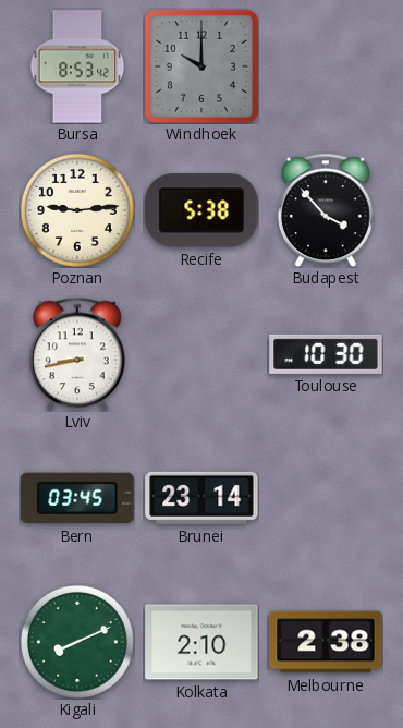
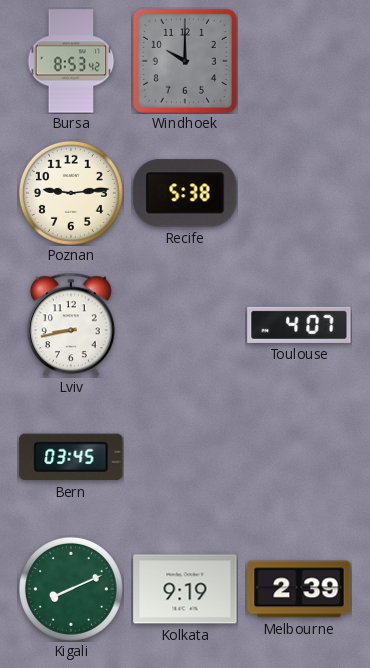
Budapest: 3:53 -> none
Toulouse: 10:30 -> 4:07
Brunei: 23:14 -> none
Kolkata: 2:10 -> 9:19
Melbourne: 2:38 -> 2:39
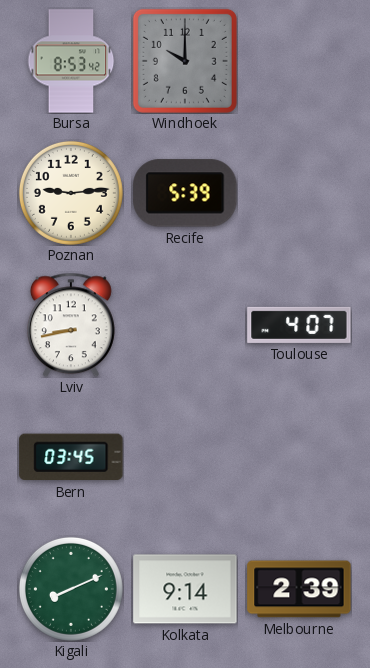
Recife: 5:38 -> 5:39
Kolkata: 9:19 -> 9:14
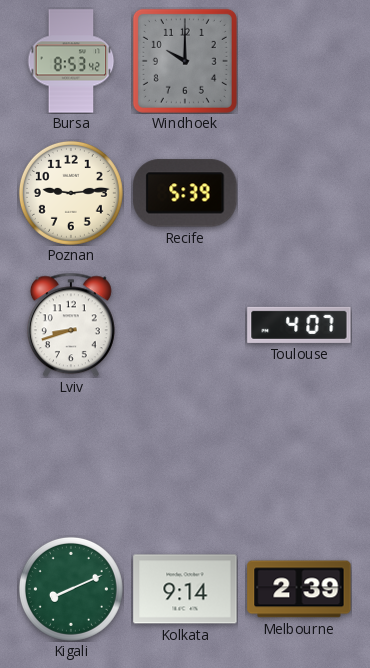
Lviv: 8:43 -> 8:42
Bern: 03:45 -> none
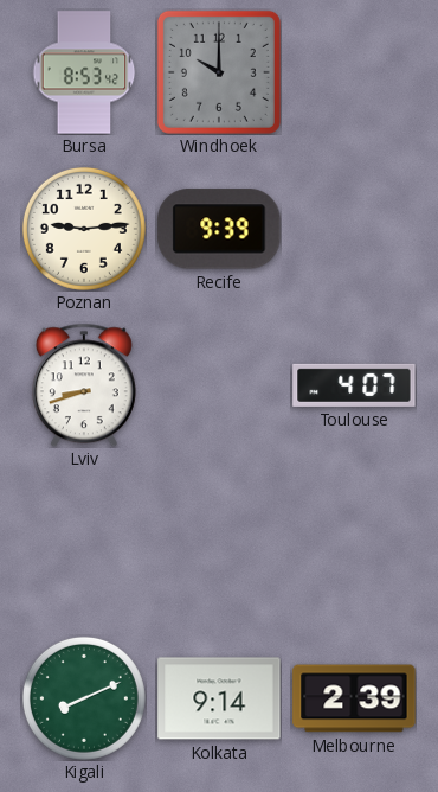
Recife: 5:39 -> 9:39
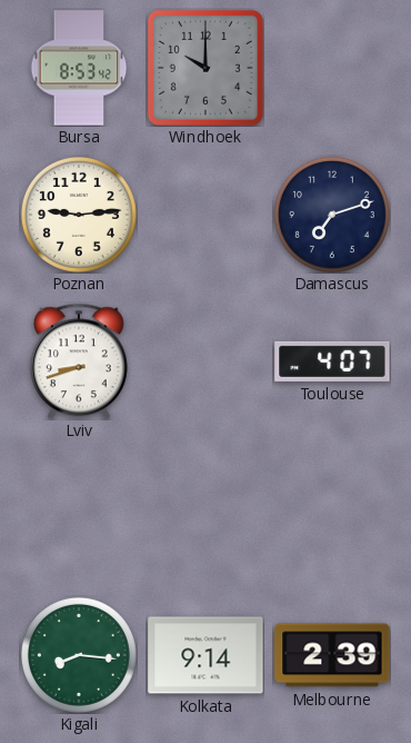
Recife: 9:39 -> none
Damascus: none -> 7:12
Kigali: 8:11 -> 8:16
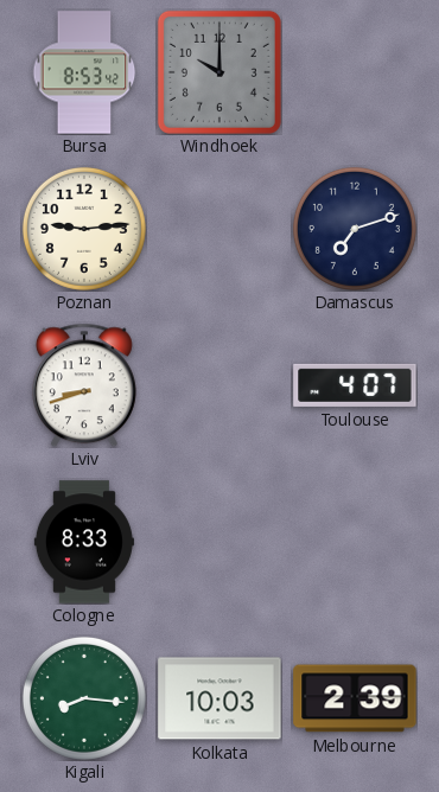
Cologne: none -> 8:33
Kolkata: 9:14 -> 10:03
